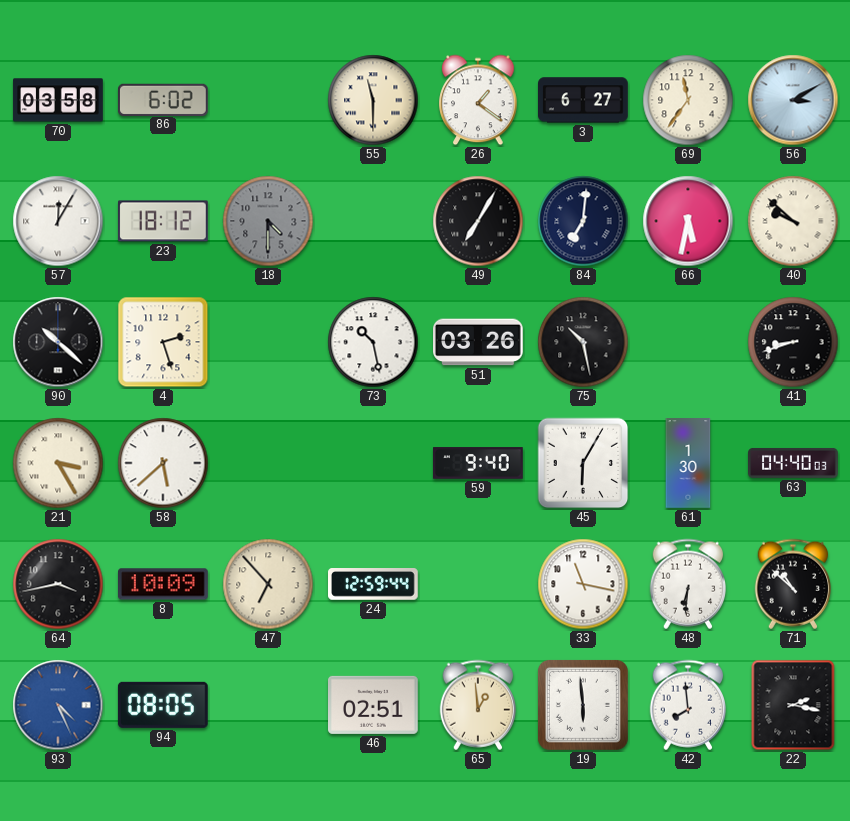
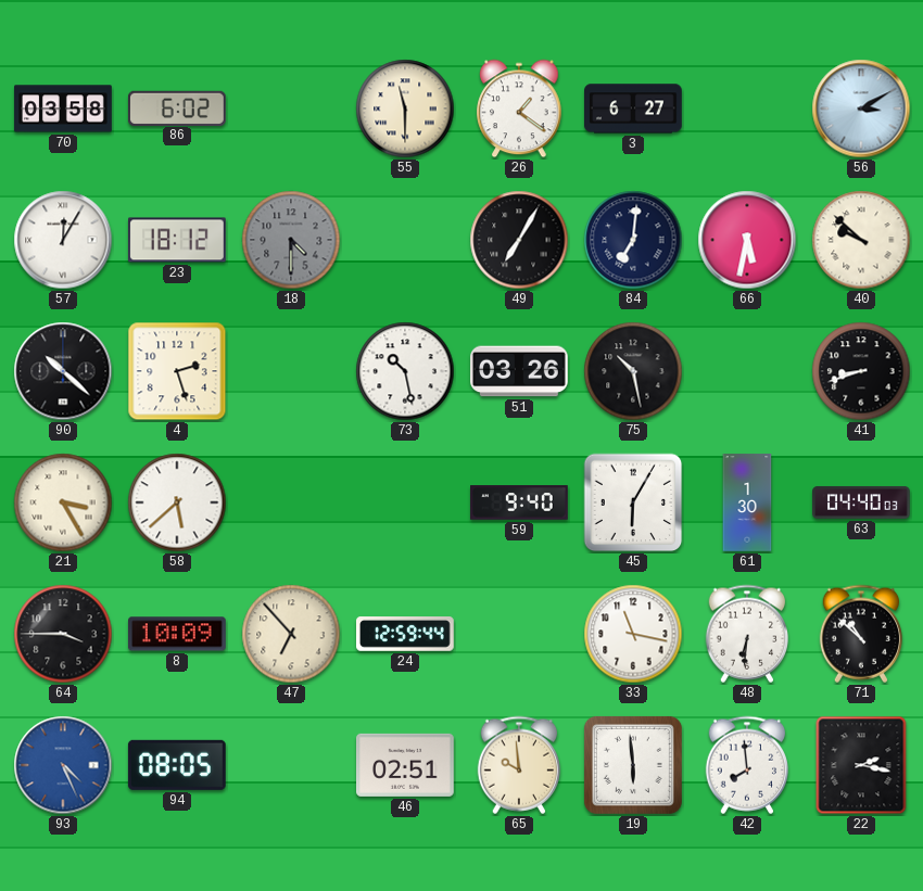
69: 11:36 -> none
64: 3:43 -> 3:45
65: 12:59 -> 9:59
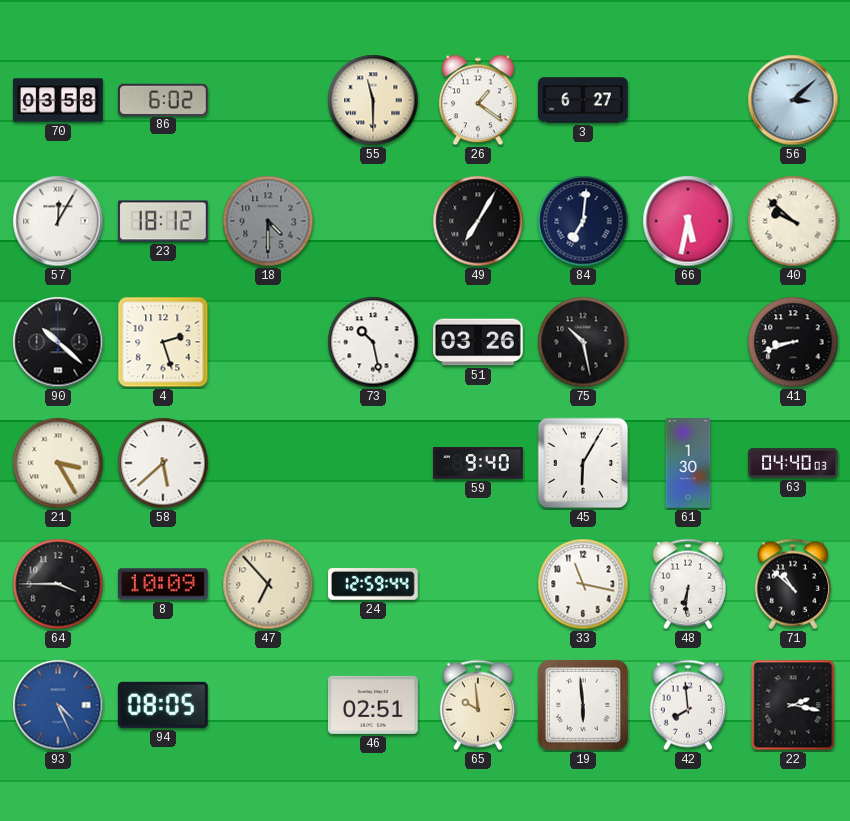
56: 3:10 -> 3:08
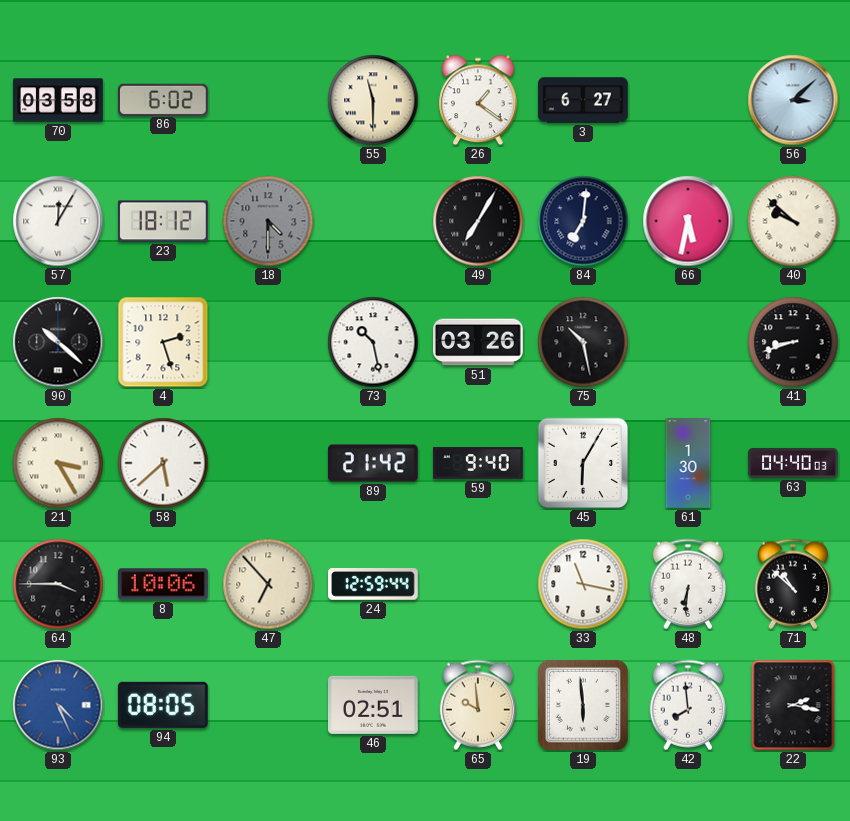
89: none -> 21:42
8: 10:09 -> 10:06
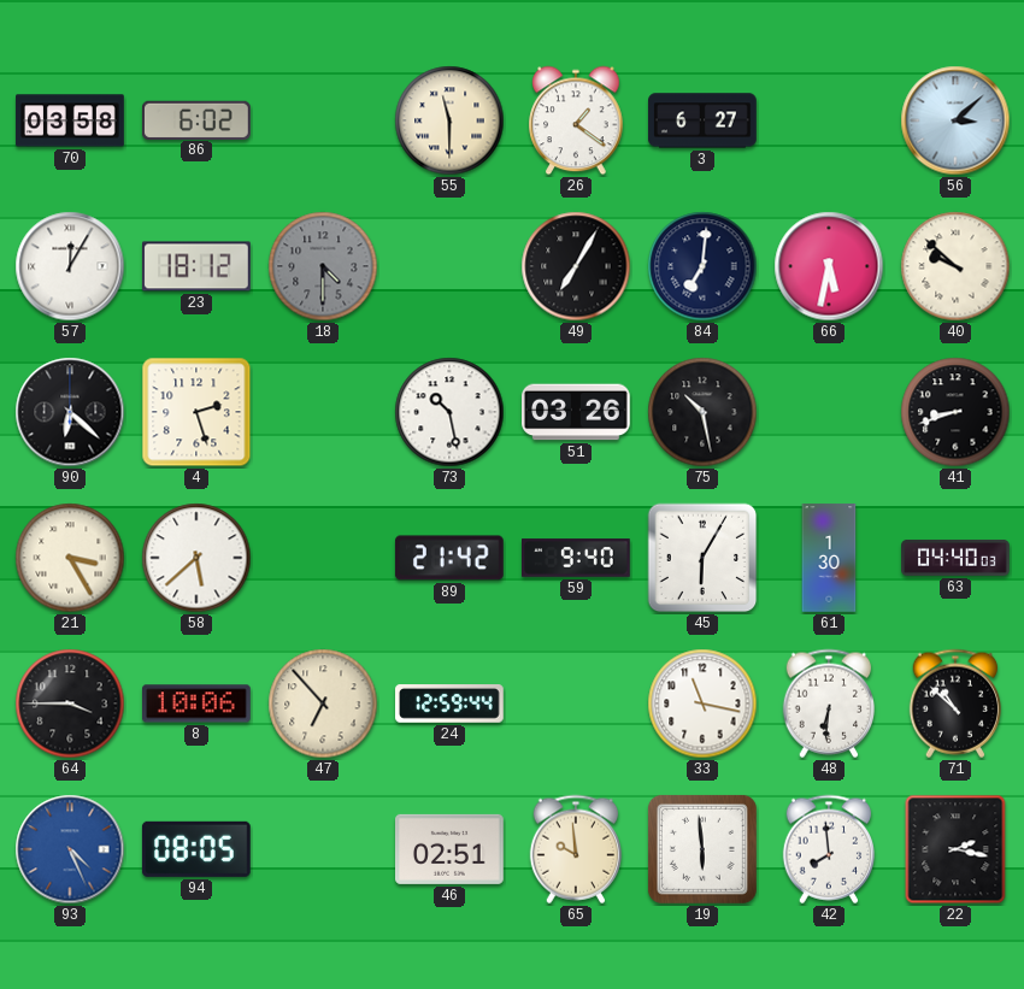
90: 10:22 -> 6:22
